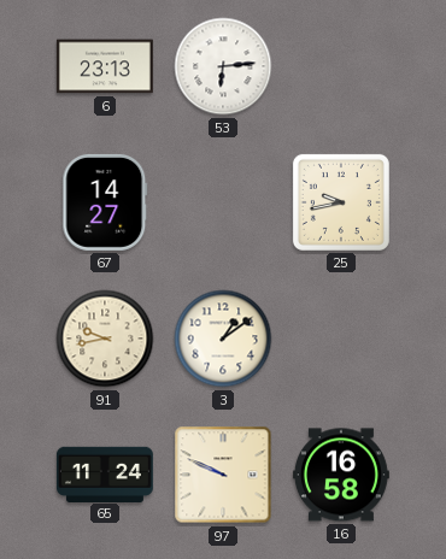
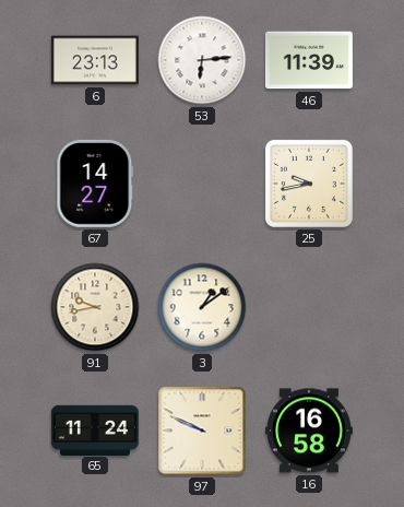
46: none -> 11:39
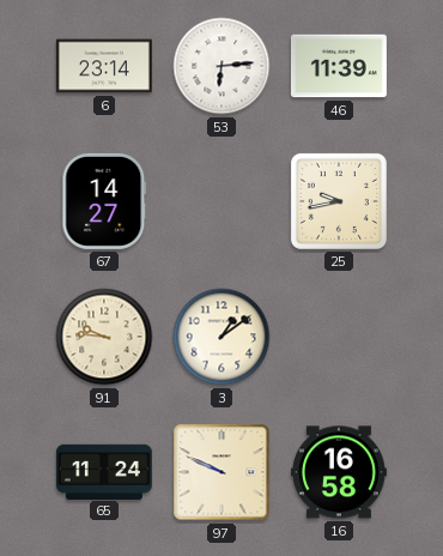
6: 23:13 -> 23:14
91: 9:43 -> 9:46
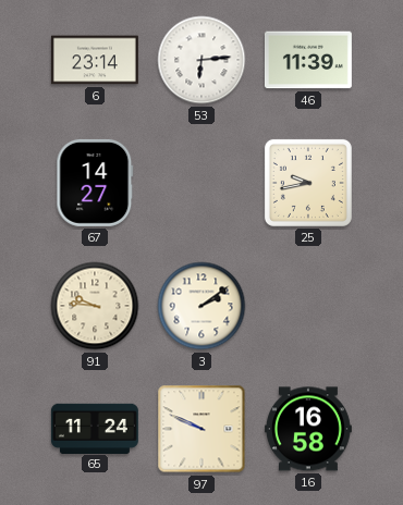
3: 1:09 -> 2:09
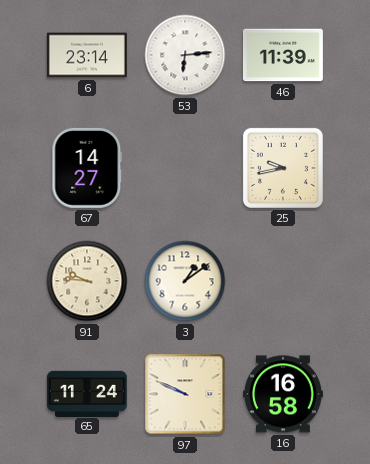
3: 2:09 -> 1:09
